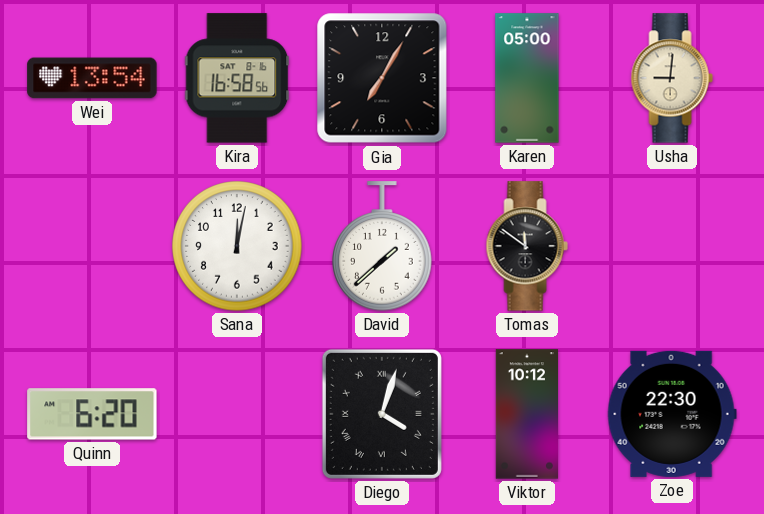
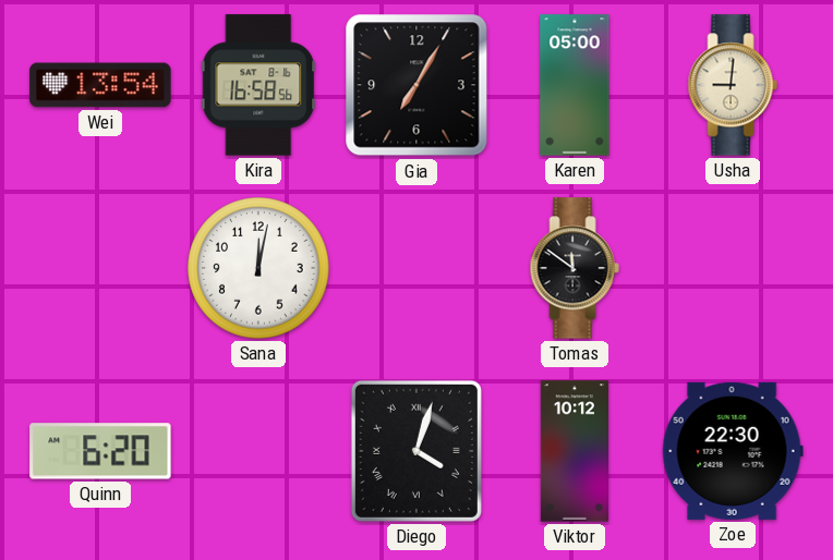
David: 1:38 -> none
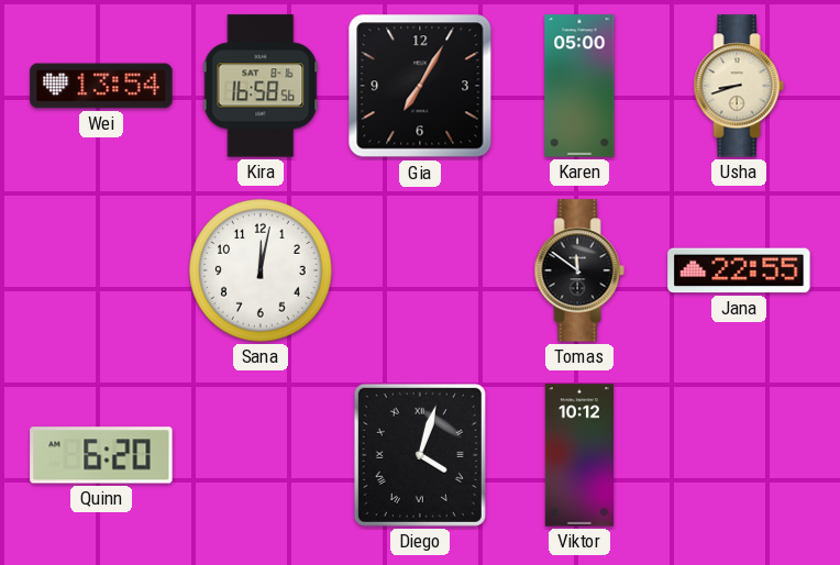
Usha: 9:01 -> 8:42
Jana: none -> 22:55
Zoe: 22:30 -> none
